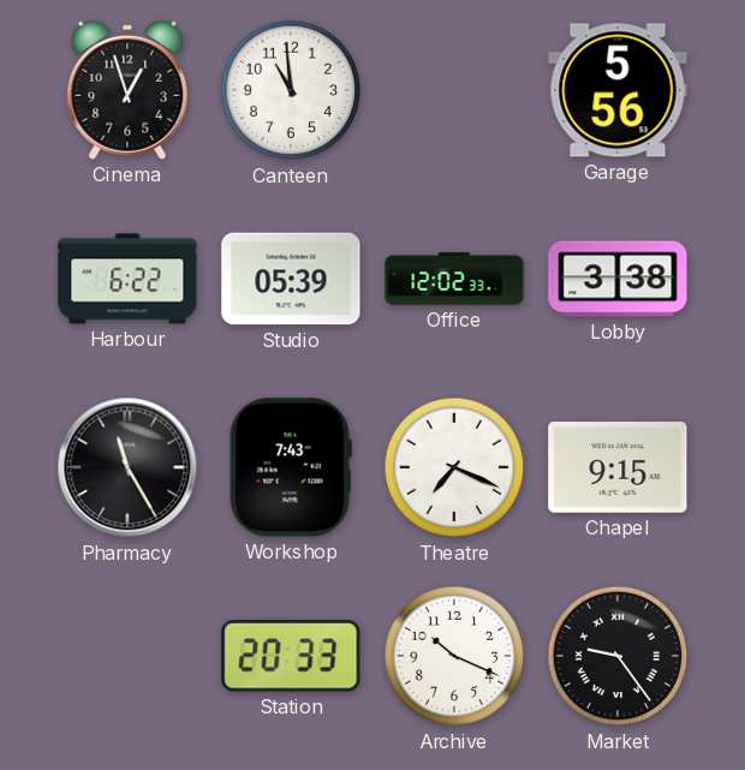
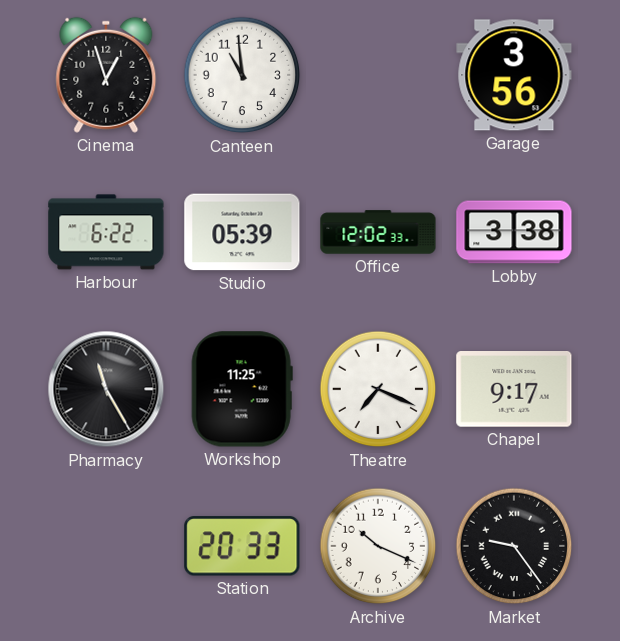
Garage: 5:56 -> 3:56
Workshop: 7:43 -> 11:25
Chapel: 9:15 -> 9:17
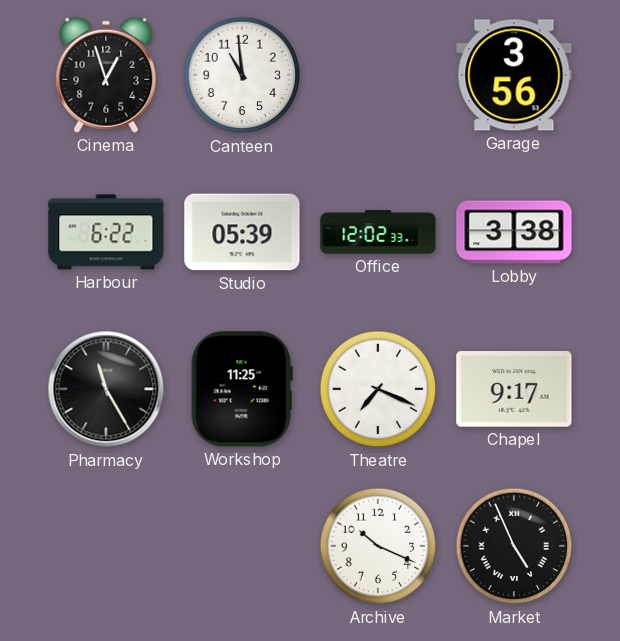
Station: 20:33 -> none
Market: 9:24 -> 4:56
